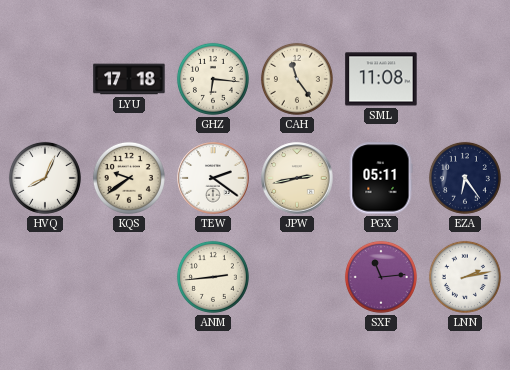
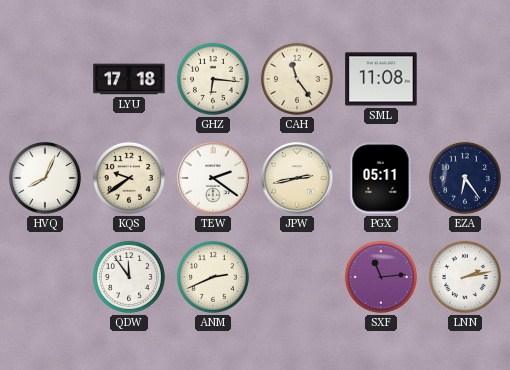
QDW: none -> 11:54
ANM: 2:44 -> 2:41
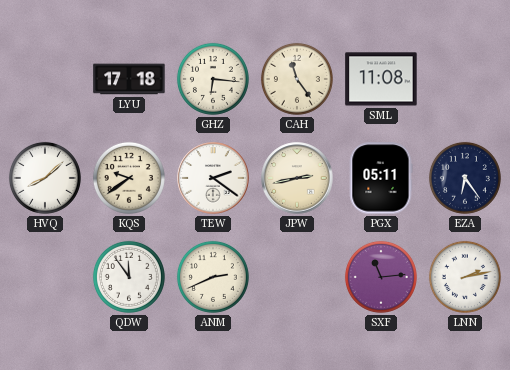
HVQ: 8:04 -> 8:08
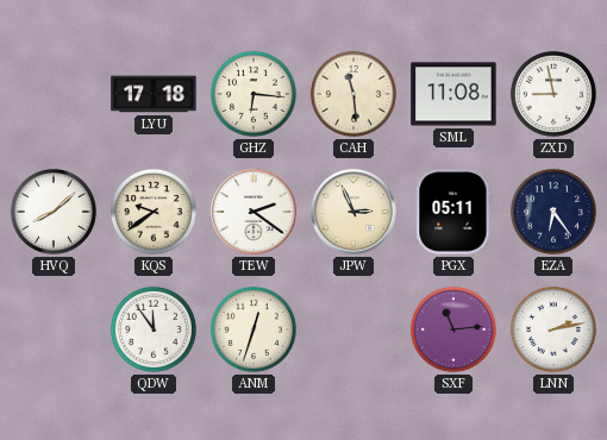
CAH: 11:24 -> 11:29
ZXD: none -> 8:58
JPW: 2:43 -> 2:56
ANM: 2:41 -> 12:33
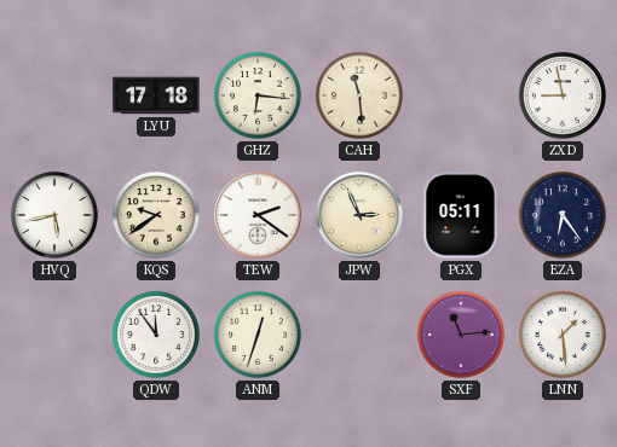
SML: 11:08 -> none
HVQ: 8:08 -> 5:43
LNN: 2:13 -> 1:29
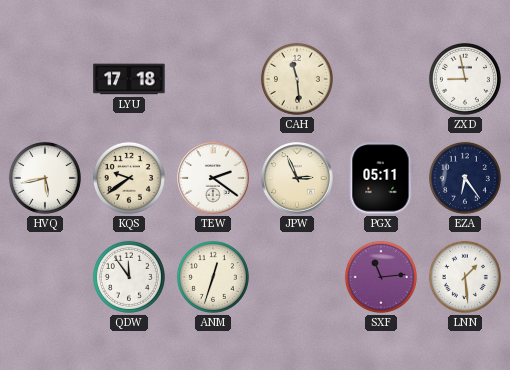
GHZ: 6:16 -> none
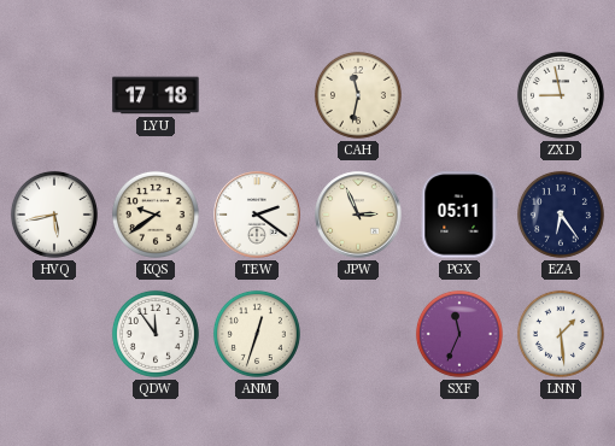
CAH: 11:29 -> 11:32
SXF: 11:14 -> 11:34
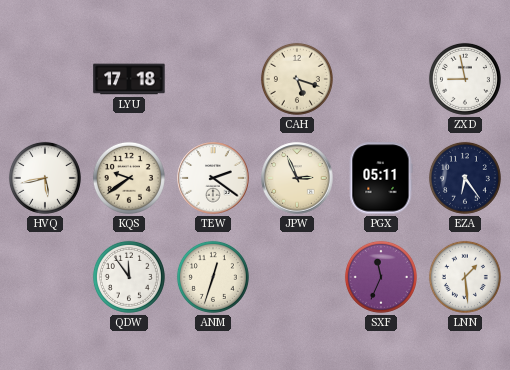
CAH: 11:32 -> 5:18
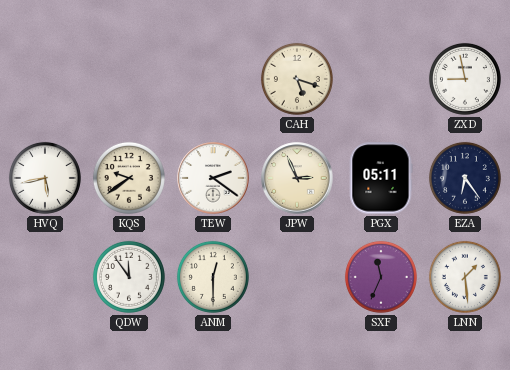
LYU: 17:18 -> none
ANM: 12:33 -> 12:30
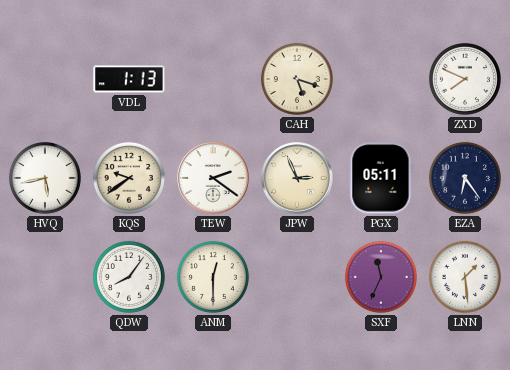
VDL: none -> 1:13
ZXD: 8:58 -> 7:49
QDW: 11:54 -> 8:06
